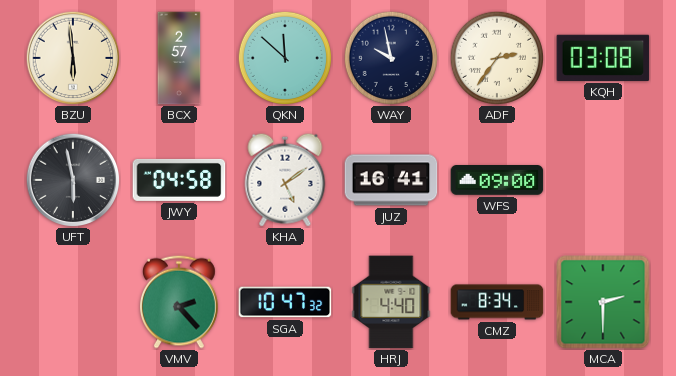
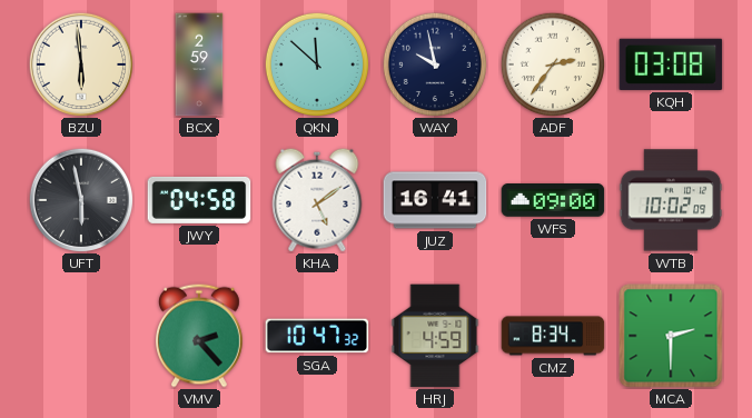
BCX: 2:57 -> 2:59
WTB: none -> 10:02
HRJ: 4:40 -> 4:59
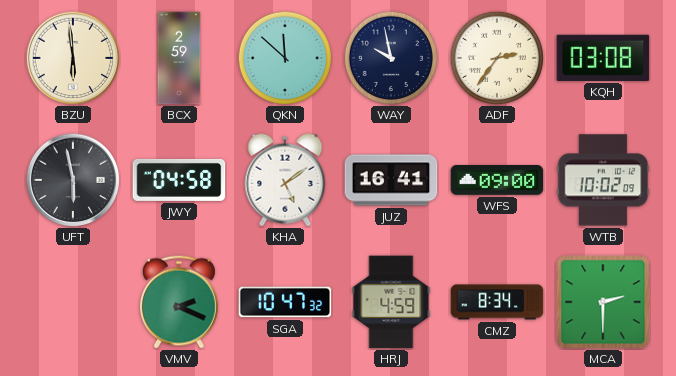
VMV: 2:23 -> 2:19
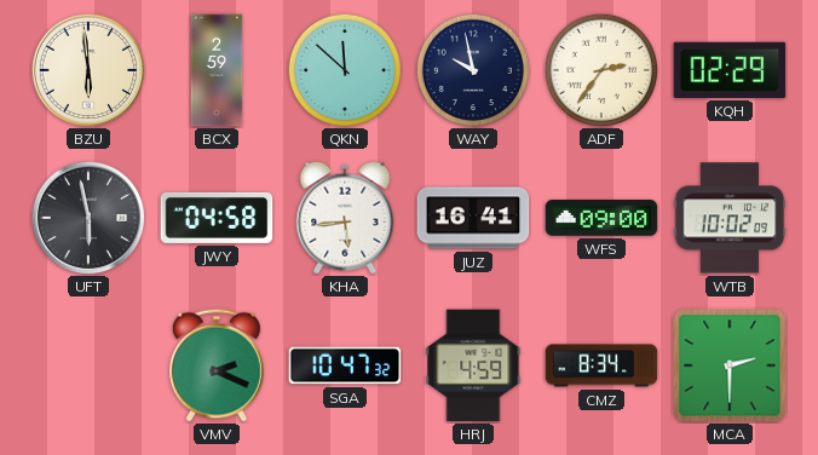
KQH: 03:08 -> 02:29
KHA: 5:09 -> 5:44
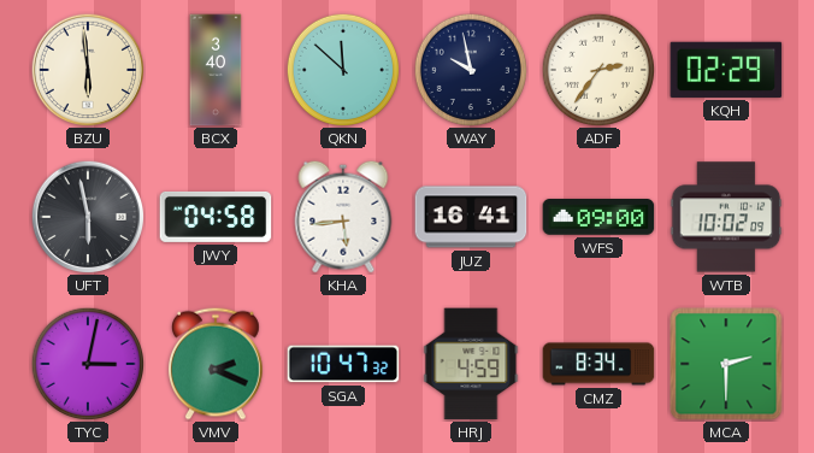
BCX: 2:59 -> 3:40
TYC: none -> 3:02
